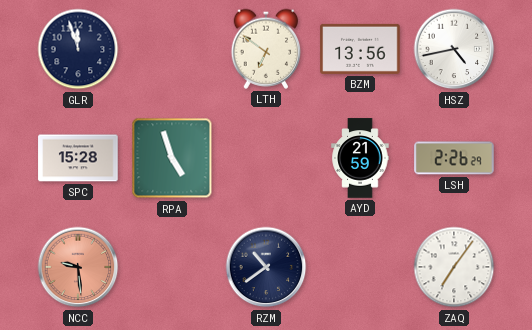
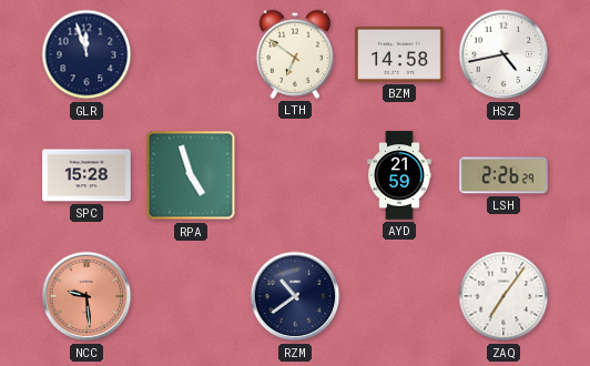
BZM: 13:56 -> 14:58
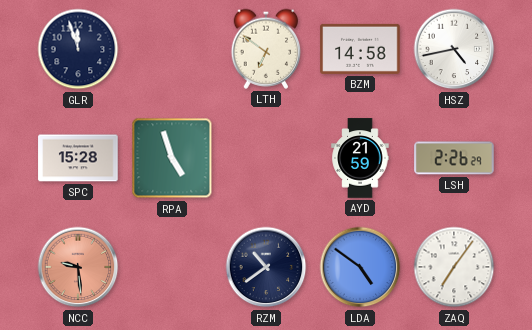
LDA: none -> 4:51
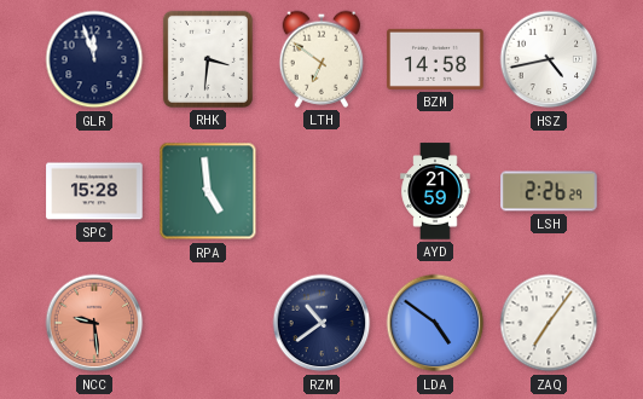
RHK: none -> 3:31
RPA: 4:57 -> 4:59
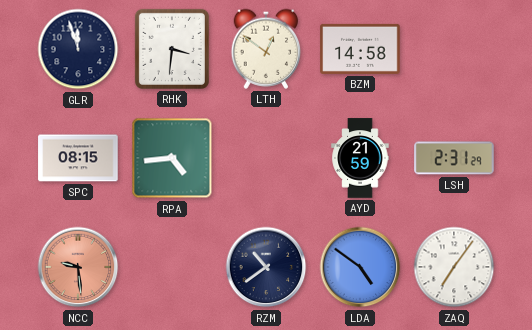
LTH: 6:51 -> 12:51
HSZ: 4:43 -> none
SPC: 15:28 -> 08:15
RPA: 4:59 -> 4:44
LSH: 2:26 -> 2:31
